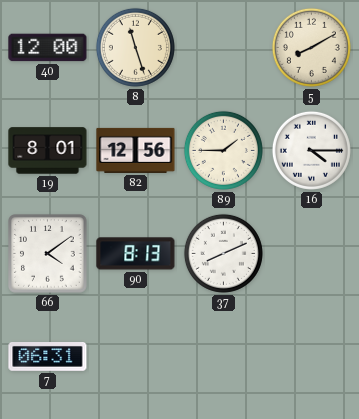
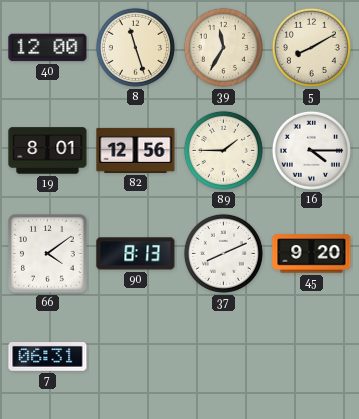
39: none -> 11:35
45: none -> 9:20
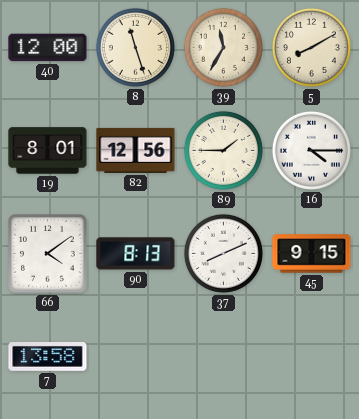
45: 9:20 -> 9:15
7: 06:31 -> 13:58
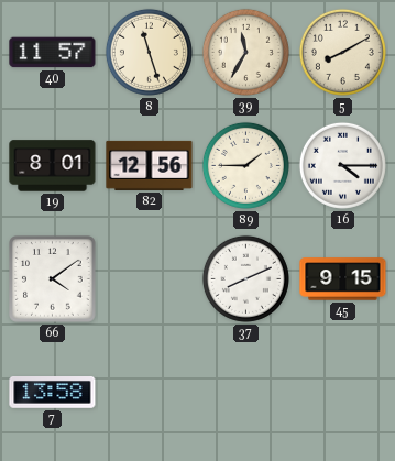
40: 12:00 -> 11:57
90: 8:13 -> none
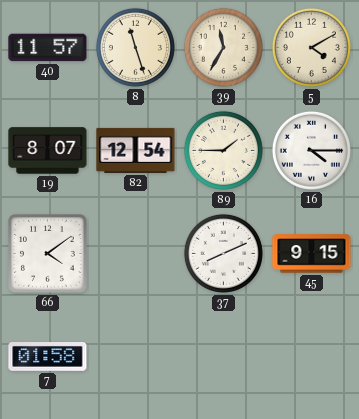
5: 8:10 -> 4:10
19: 8:01 -> 8:07
82: 12:56 -> 12:54
7: 13:58 -> 01:58
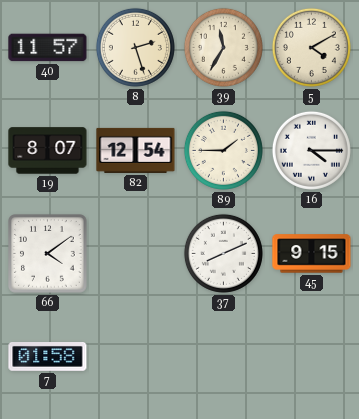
8: 11:27 -> 2:27
